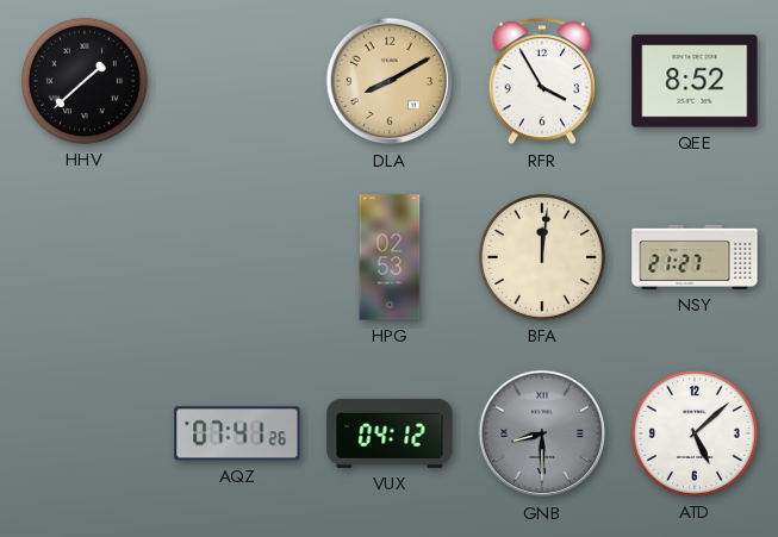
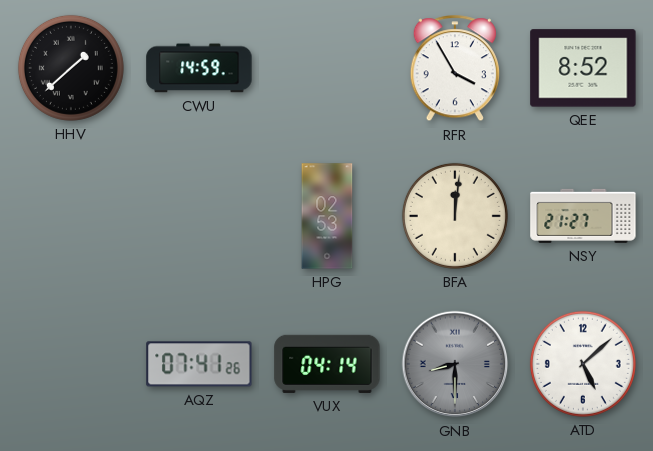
CWU: none -> 14:59
DLA: 8:10 -> none
VUX: 04:12 -> 04:14
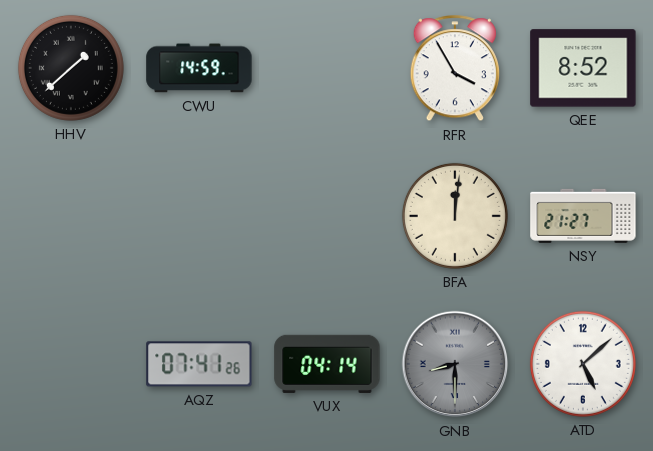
HPG: 02:53 -> none
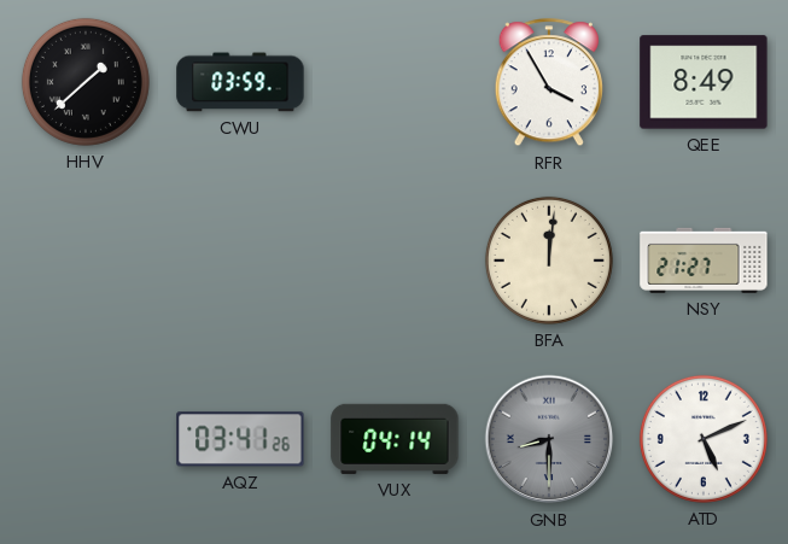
CWU: 14:59 -> 03:59
QEE: 8:52 -> 8:49
AQZ: 07:41 -> 03:41
ATD: 5:08 -> 5:11
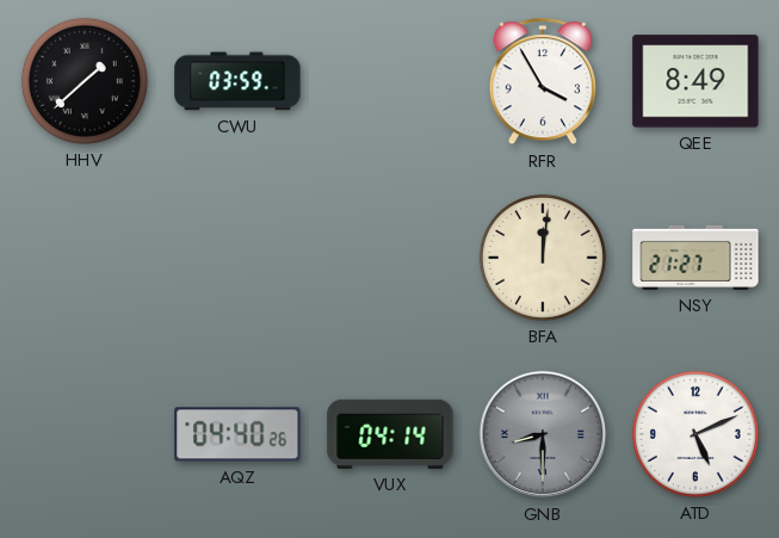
AQZ: 03:41 -> 04:40
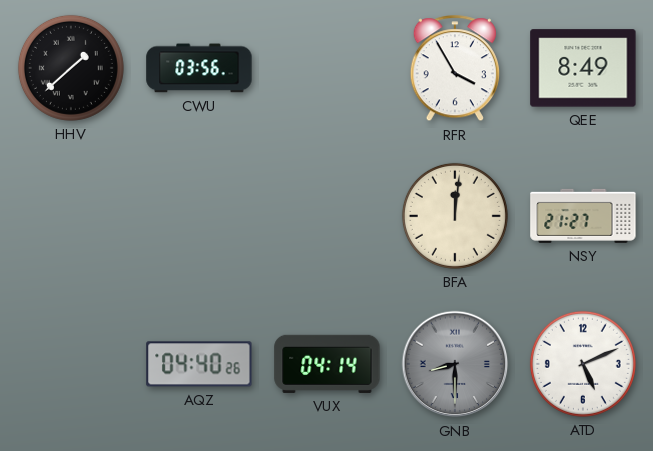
CWU: 03:59 -> 03:56
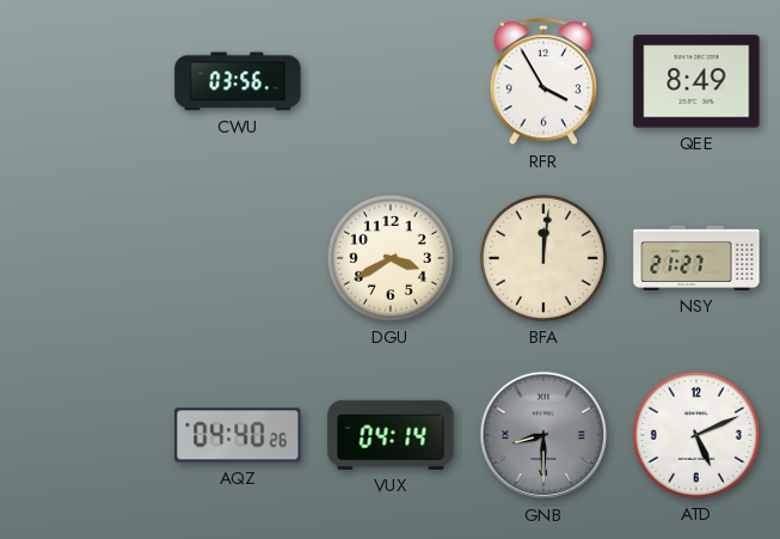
HHV: 1:38 -> none
DGU: none -> 3:40
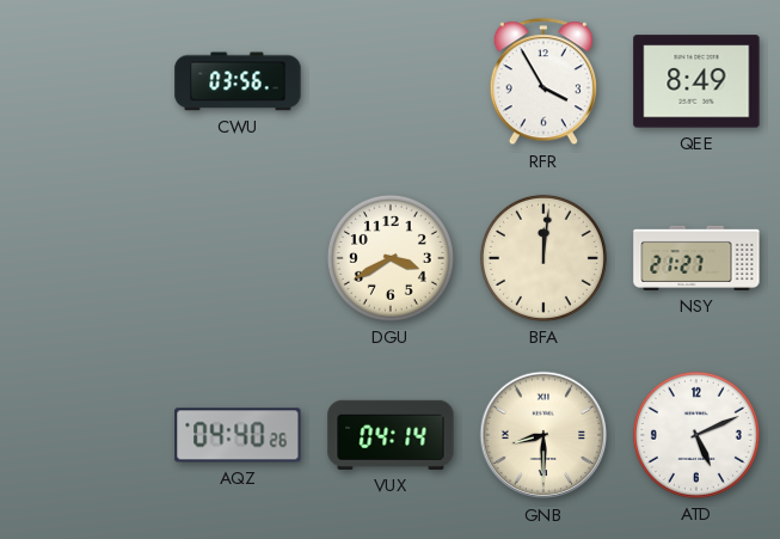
GNB dial: grey -> cream
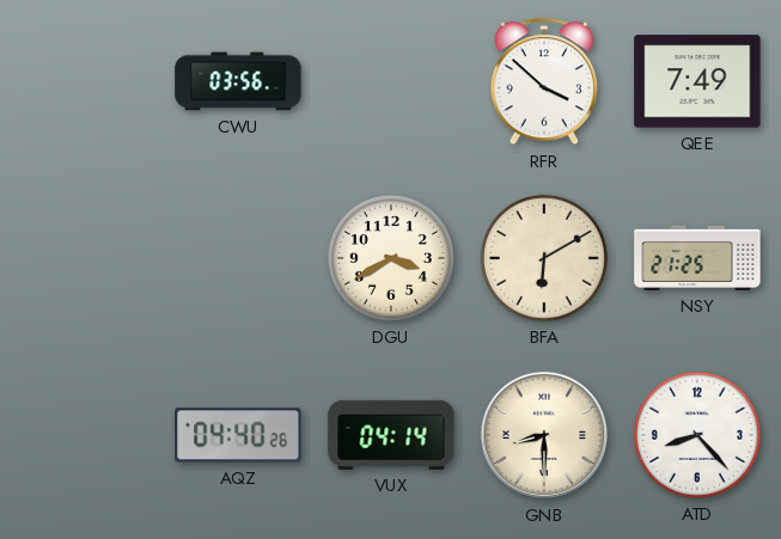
RFR: 3:55 -> 3:52
QEE: 8:49 -> 7:49
BFA: 12:01 -> 6:10
NSY: 21:27 -> 21:25
ATD: 5:11 -> 8:23
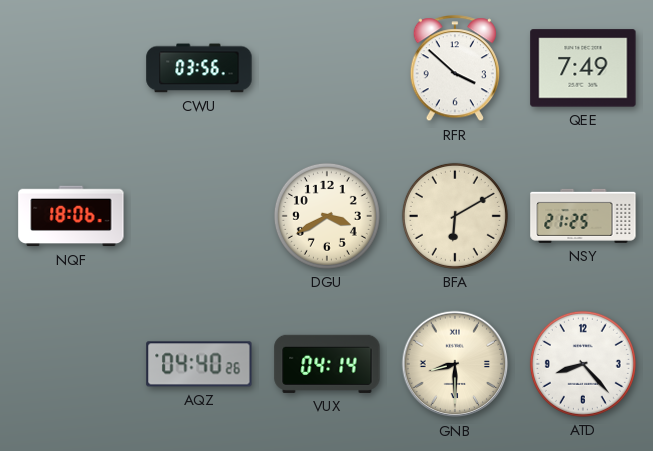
NQF: none -> 18:06
